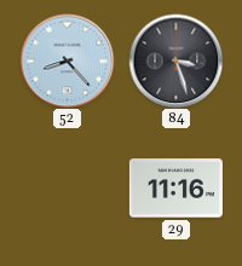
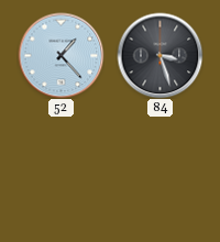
52: 8:23 -> 1:23
29: 11:16 -> none
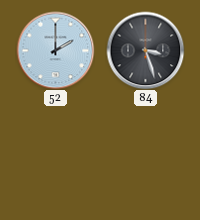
52: 1:23 -> 2:00
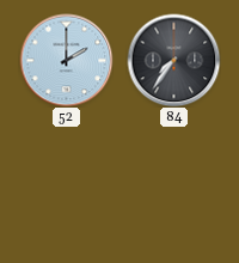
84: 3:27 -> 7:36
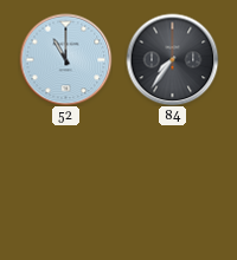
52: 2:00 -> 11:00
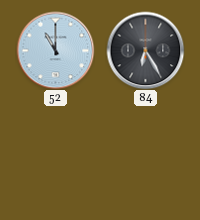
84: 7:36 -> 6:25
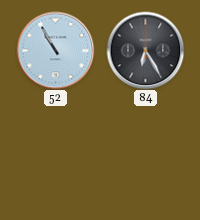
52: 11:00 -> 10:55
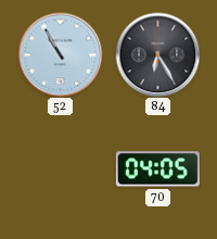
70: none -> 04:05
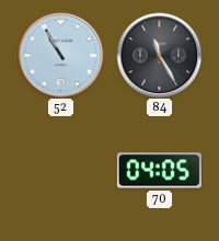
84: 6:25 -> 11:25
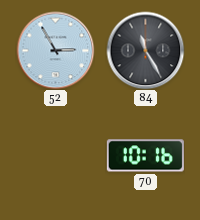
52: 10:55 -> 2:55
70: 04:05 -> 10:16
